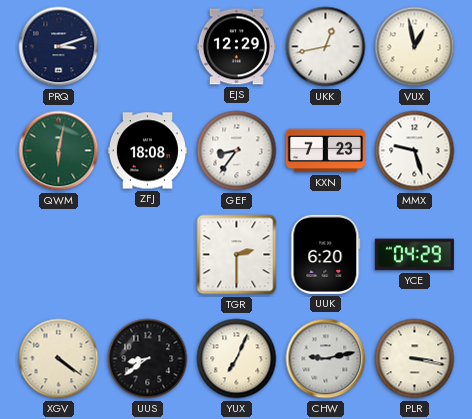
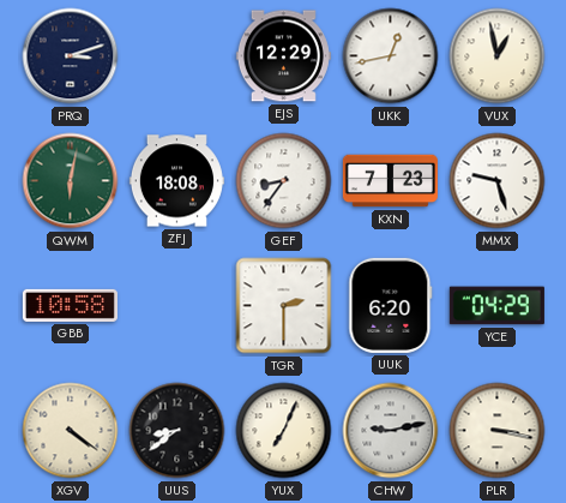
GBB: none -> 10:58
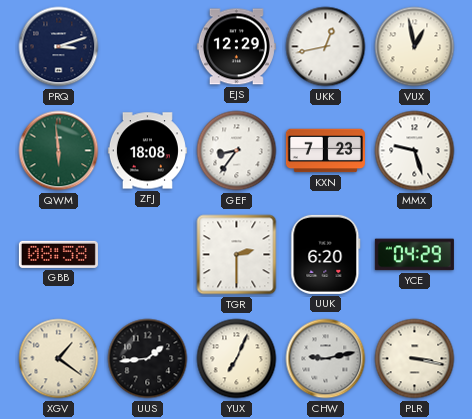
QWM: 6:02 -> 5:59
GBB: 10:58 -> 08:58
XGV: 4:21 -> 1:21
UUS: 8:39 -> 1:44
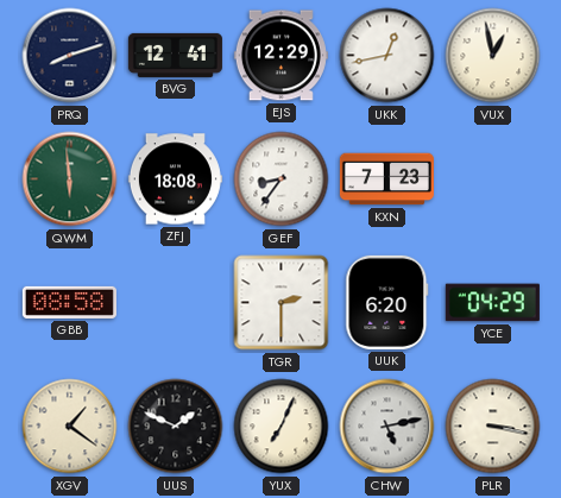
PRQ: 3:12 -> 8:12
BVG: none -> 12:41
MMX: 9:27 -> none
UUS: 1:44 -> 1:49
CHW: 9:13 -> 5:13
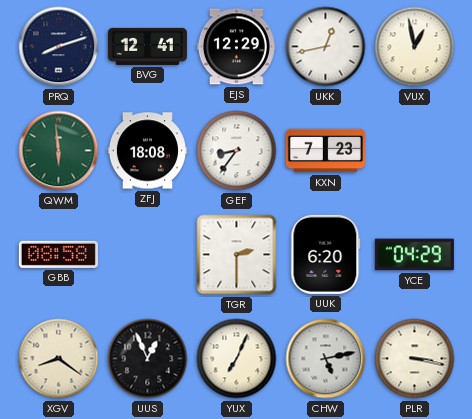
XGV: 1:21 -> 8:21
UUS: 1:49 -> 12:56
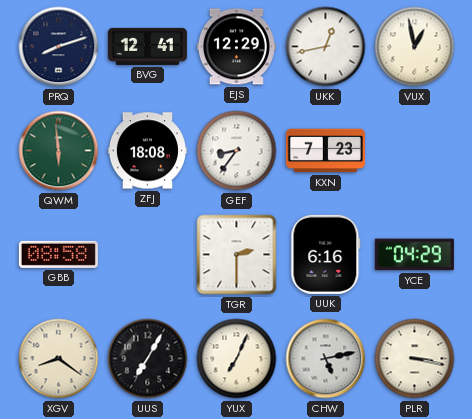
UUK: 6:20 -> 6:16
UUS: 12:56 -> 7:05
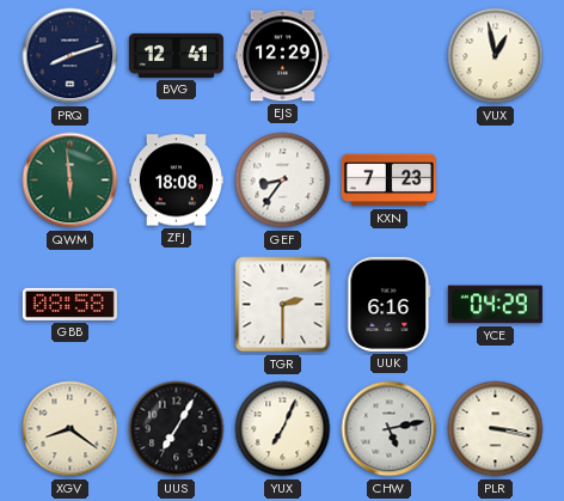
UKK: 12:43 -> none
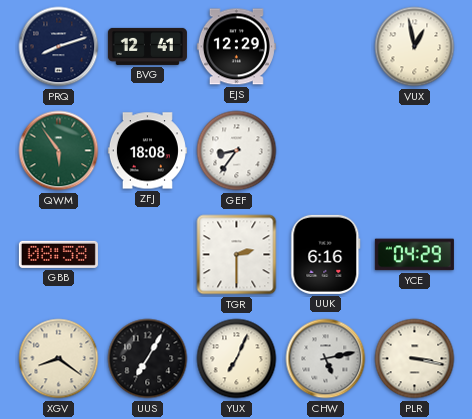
QWM: 5:59 -> 5:54
KXN: 7:23 -> none
